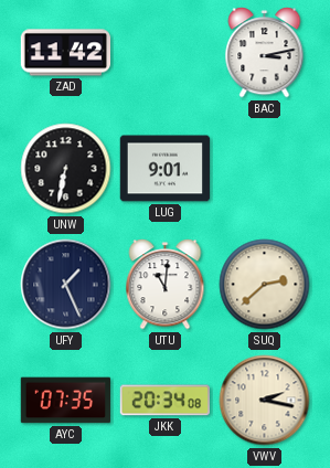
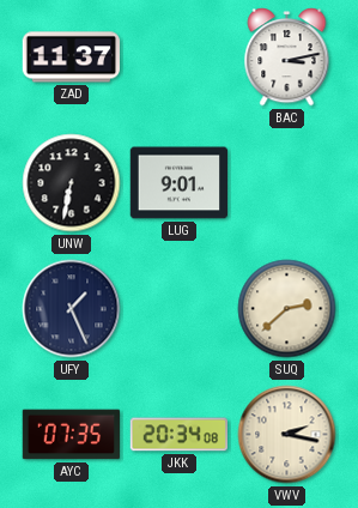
ZAD: 11:42 -> 11:37
UTU: 11:01 -> none
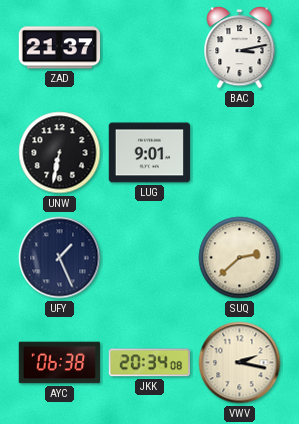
ZAD: 11:37 -> 21:37
AYC: 07:35 -> 06:38
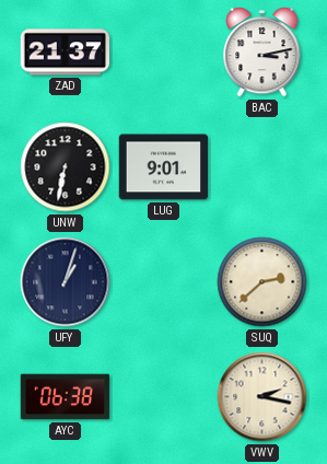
UFY: 1:26 -> 1:03
JKK: 20:34 -> none
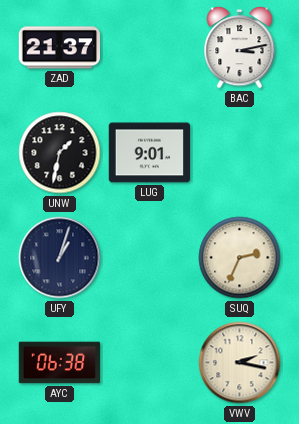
UNW: 6:32 -> 1:32
SUQ: 2:38 -> 2:34
